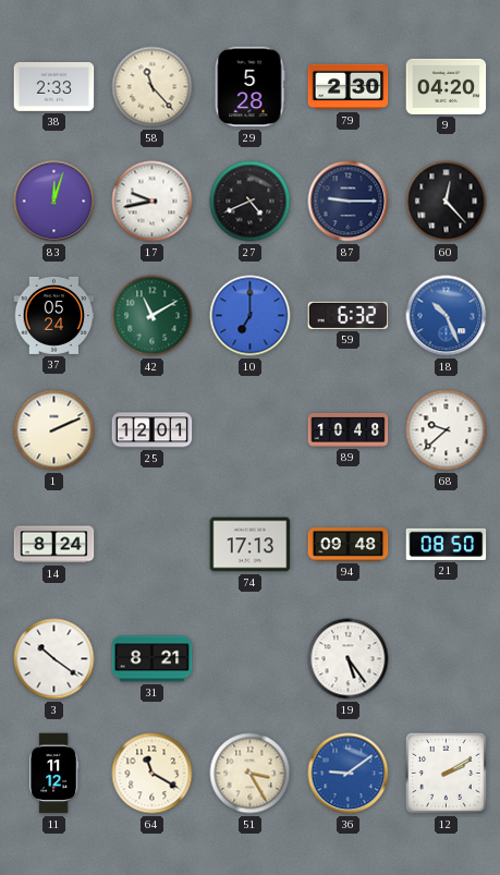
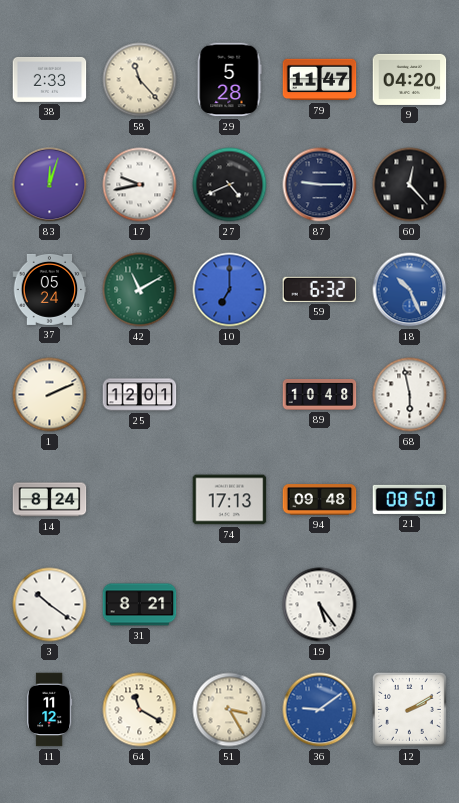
79: 2:30 -> 11:47
68: 9:38 -> 5:58
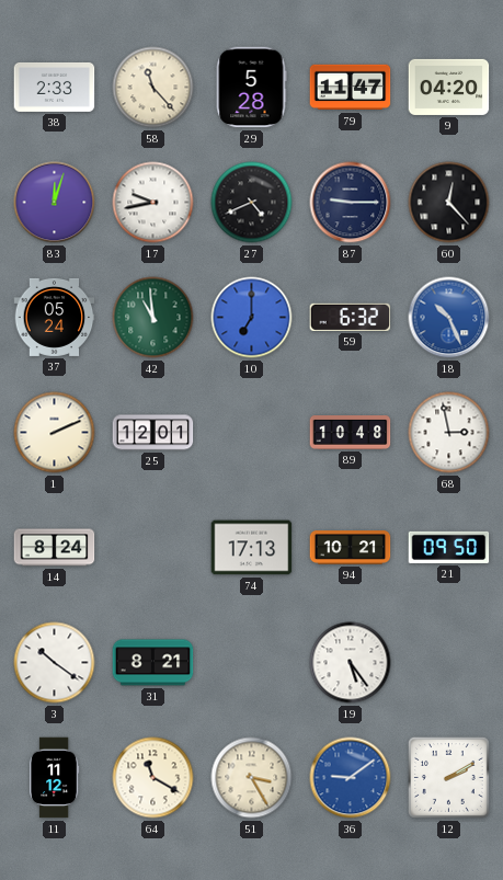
42: 11:10 -> 10:59
68: 5:58 -> 2:58
94: 09:48 -> 10:21
21: 08:50 -> 09:50
